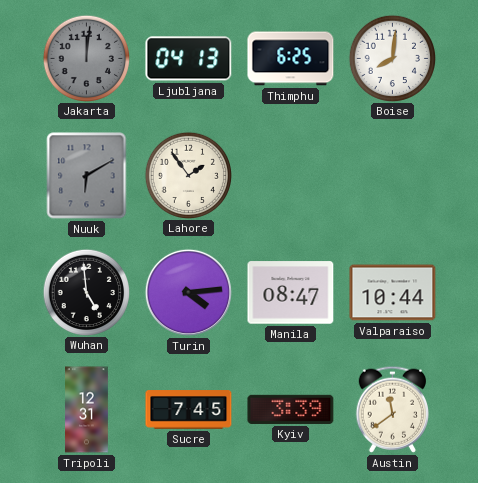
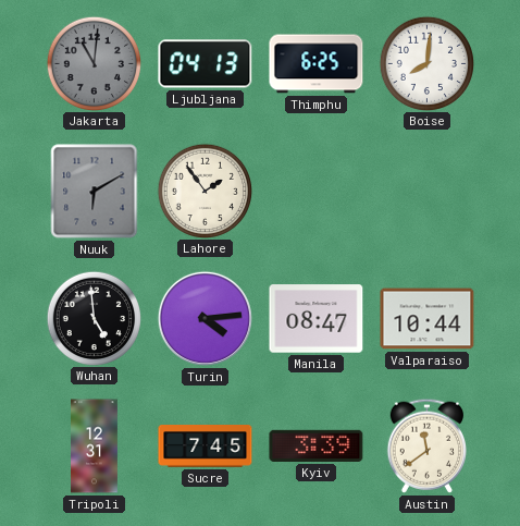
Jakarta: 12:01 -> 11:01
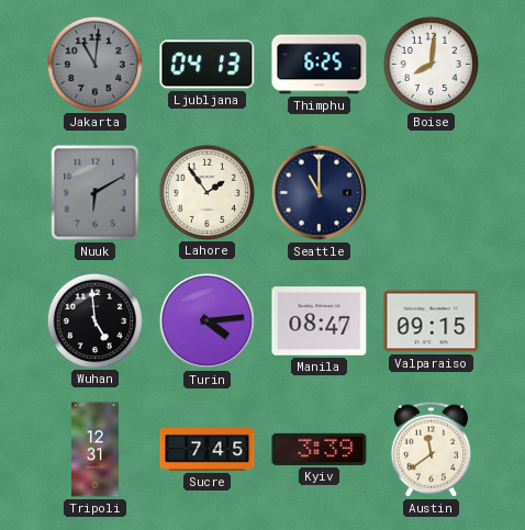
Seattle: none -> 11:00
Valparaiso: 10:44 -> 09:15
